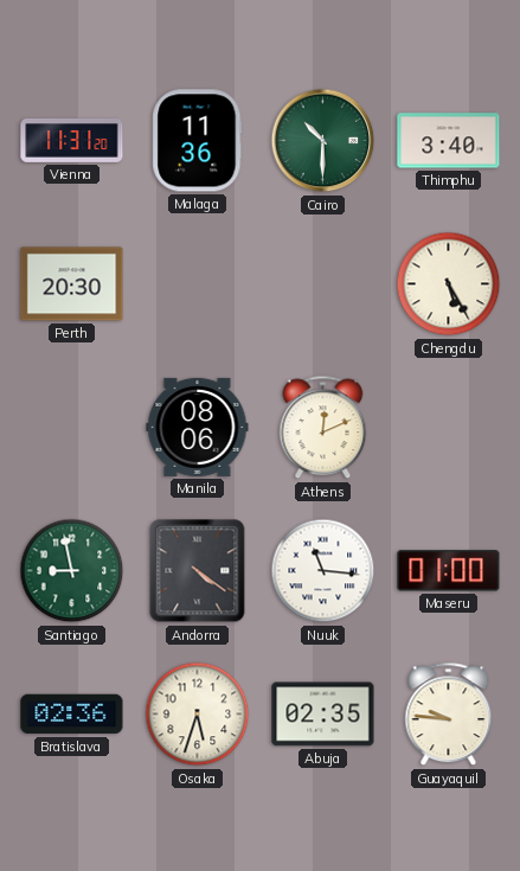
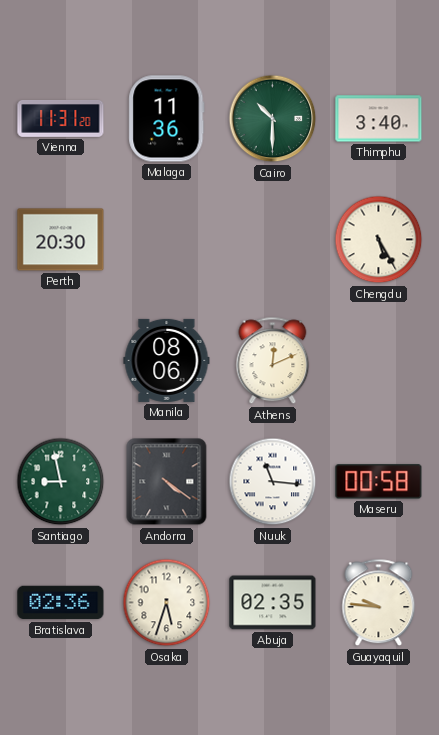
Maseru: 01:00 -> 00:58
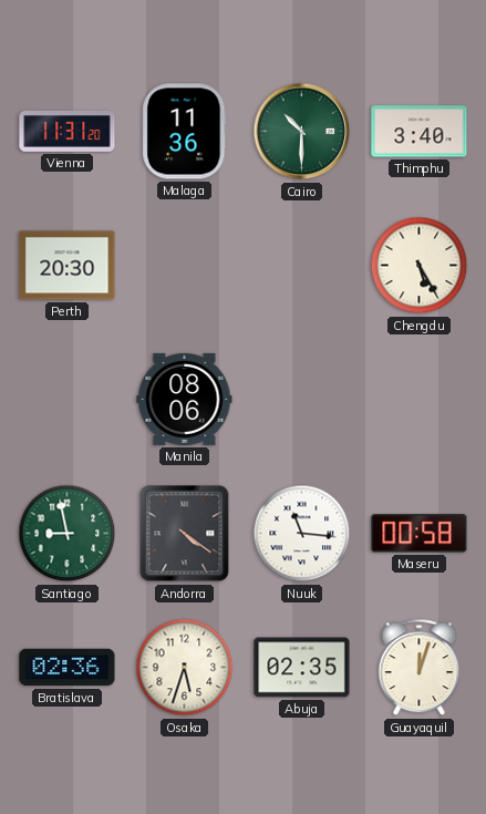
Athens: 12:11 -> none
Guayaquil: 9:46 -> 12:03
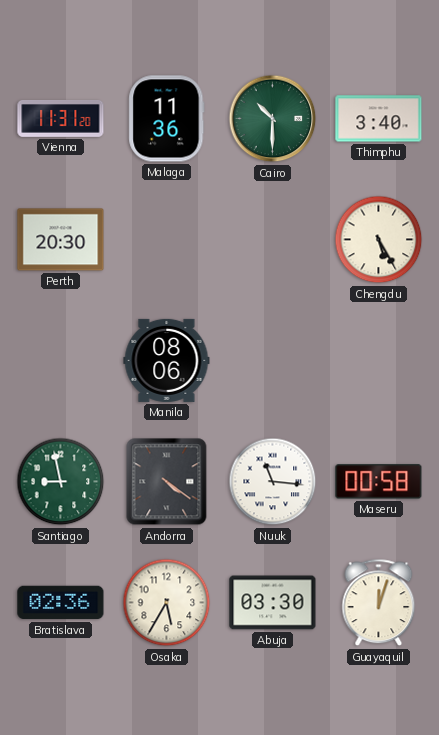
Osaka: 5:33 -> 5:35
Abuja: 02:35 -> 03:30
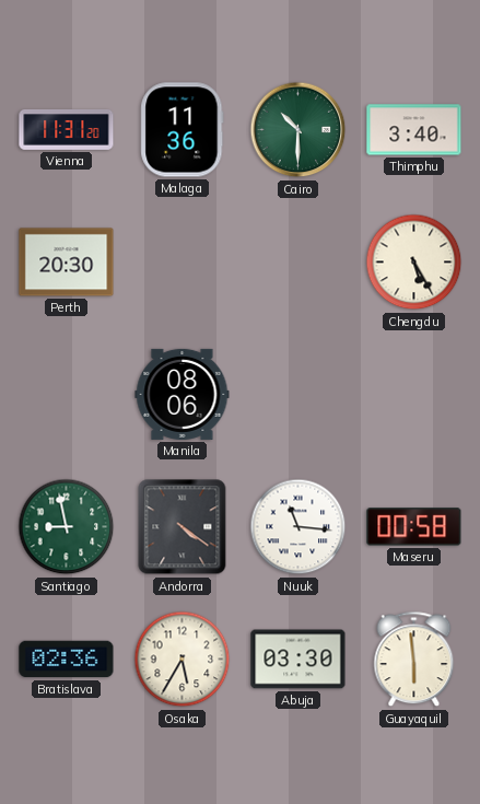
Guayaquil: 12:03 -> 5:59
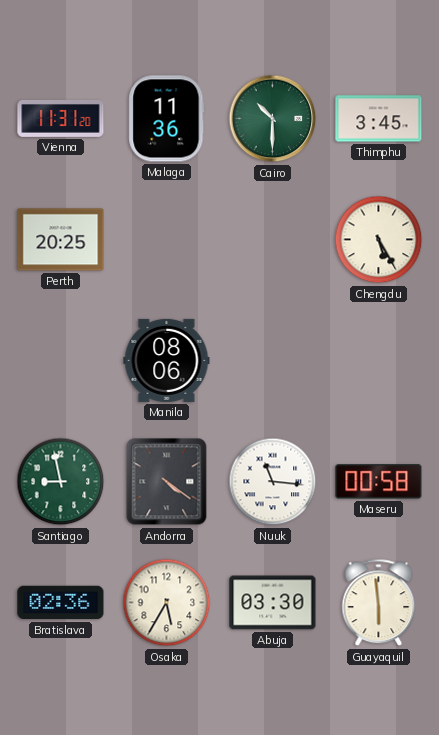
Thimphu: 3:40 -> 3:45
Perth: 20:30 -> 20:25
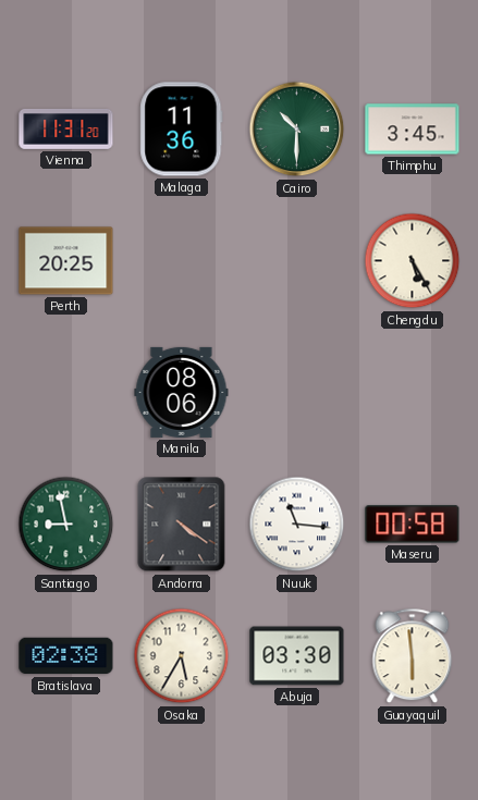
Bratislava: 02:36 -> 02:38
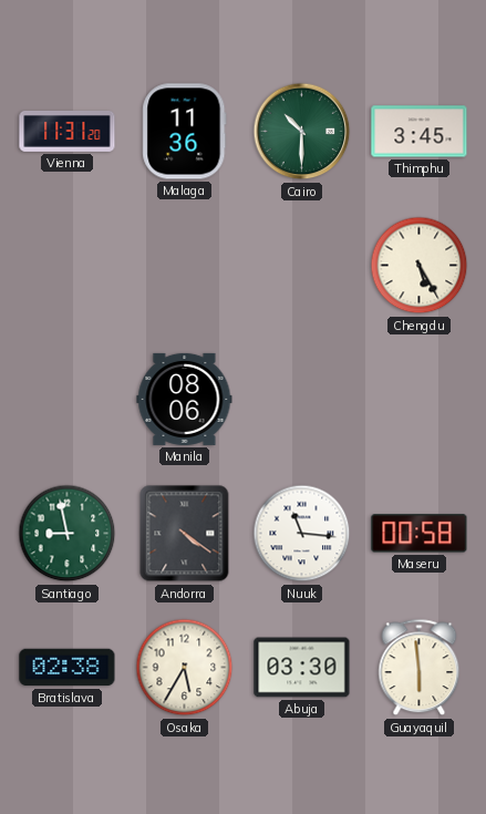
Perth: 20:25 -> none
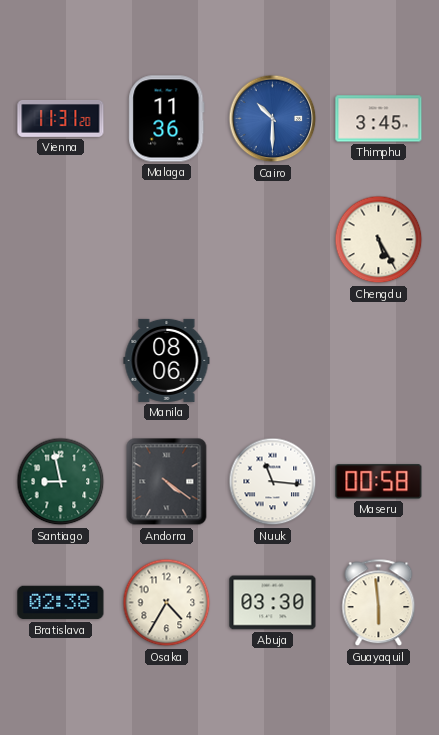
Cairo dial: green -> blue
Osaka: 5:35 -> 4:35
